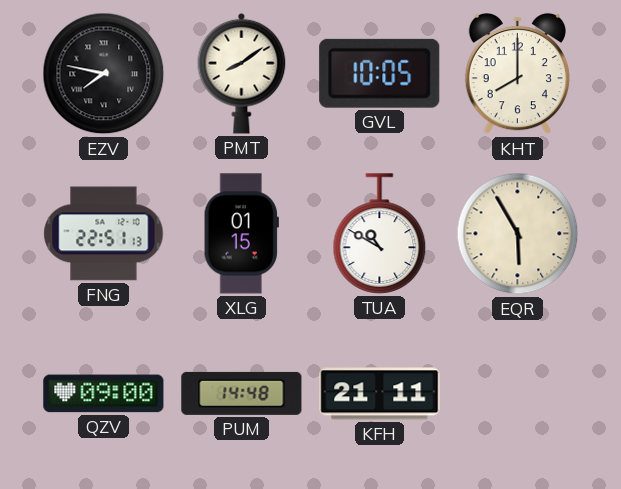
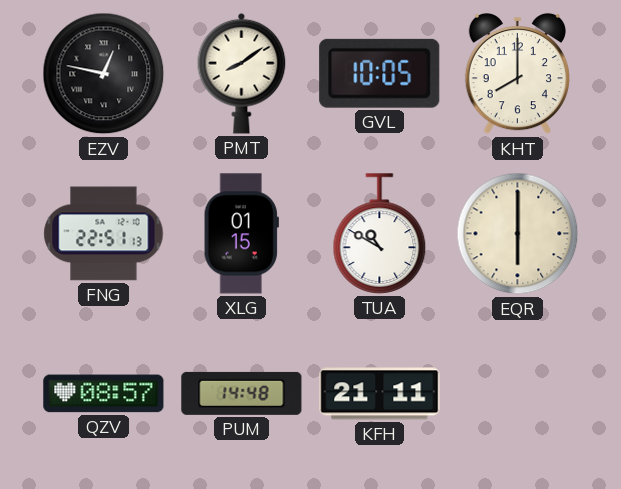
EZV: 7:47 -> 12:47
EQR: 5:55 -> 6:00
QZV: 09:00 -> 08:57
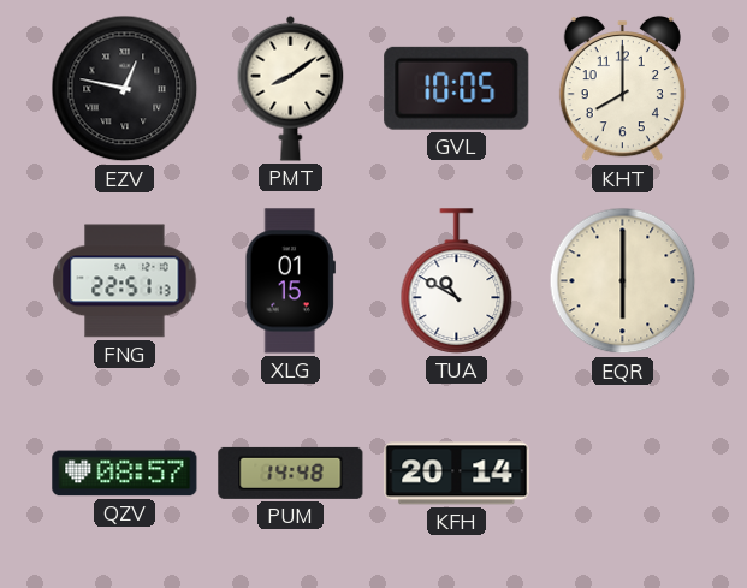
KFH: 21:11 -> 20:14
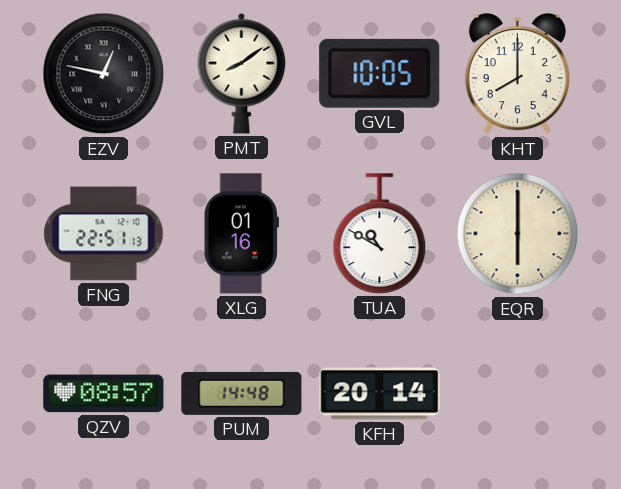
XLG: 01:15 -> 01:16
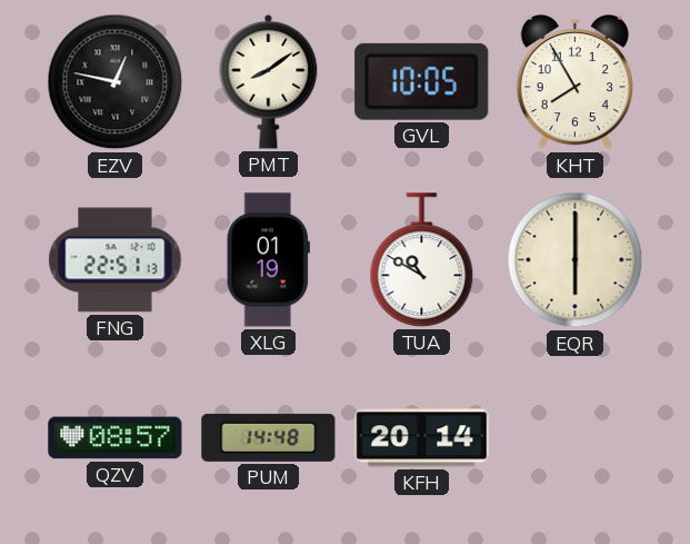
KHT: 8:00 -> 7:55
XLG: 01:16 -> 01:19
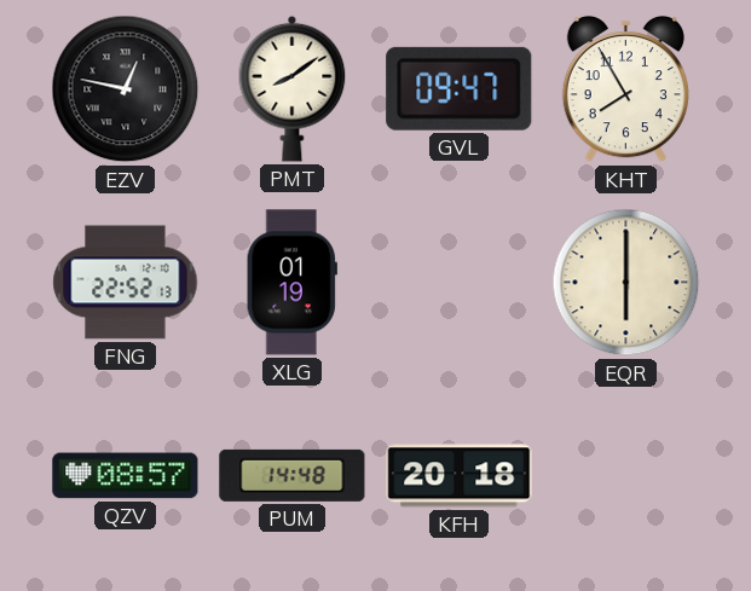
GVL: 10:05 -> 09:47
FNG: 22:51 -> 22:52
TUA: 10:50 -> none
KFH: 20:14 -> 20:18
